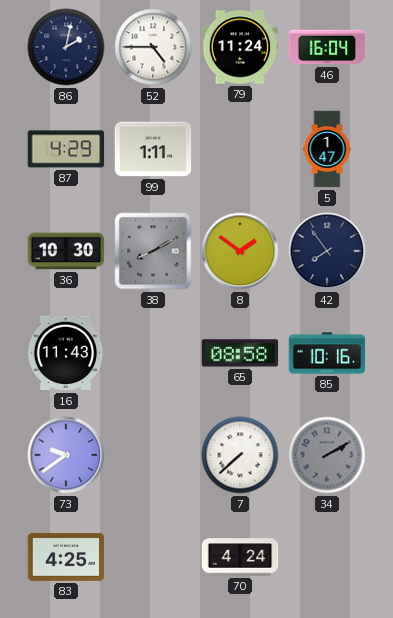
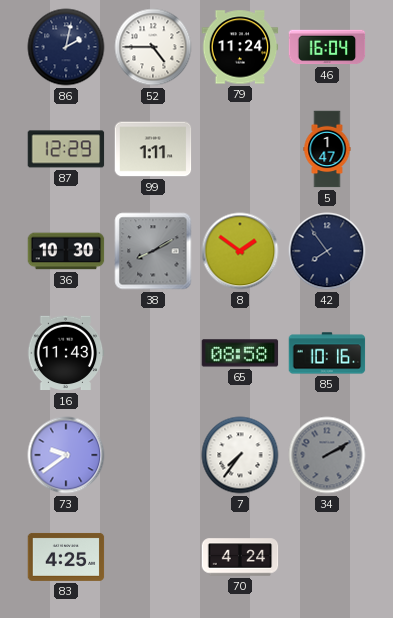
87: 4:29 -> 12:29
7: 7:38 -> 7:36
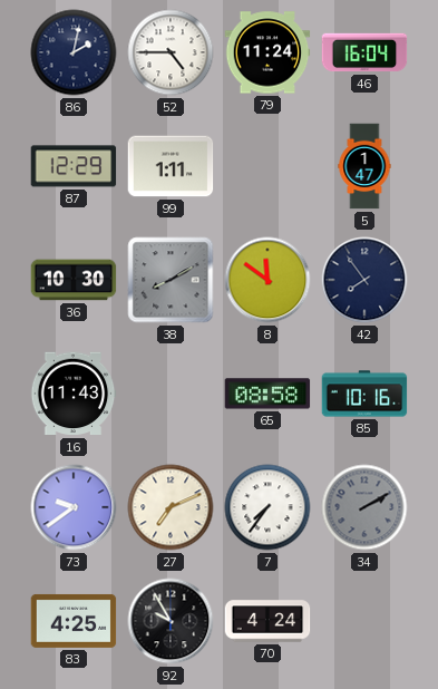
8: 1:51 -> 11:51
27: none -> 7:11
92: none -> 9:55
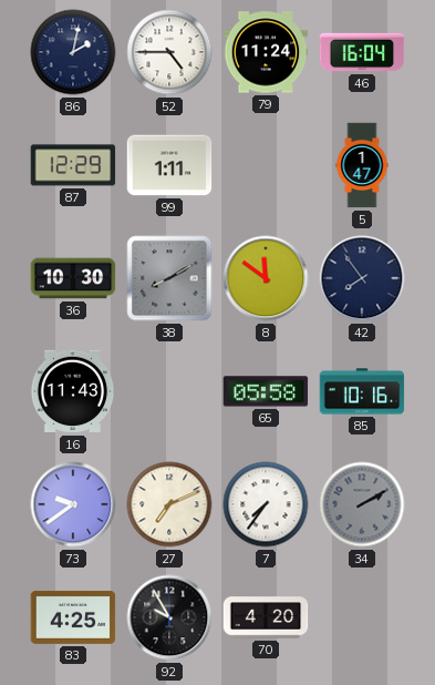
65: 08:58 -> 05:58
70: 4:24 -> 4:20
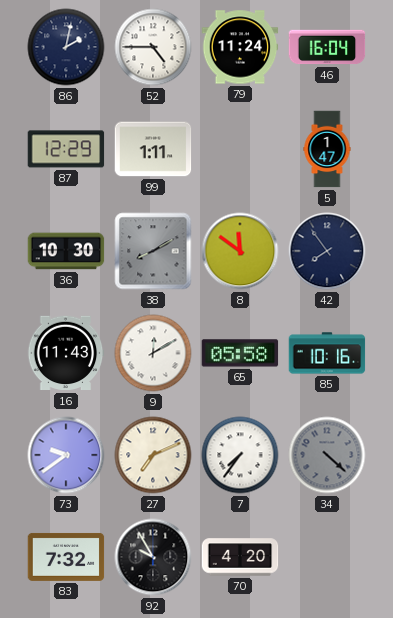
9: none -> 12:10
34: 2:10 -> 4:22
83: 4:25 -> 7:32
